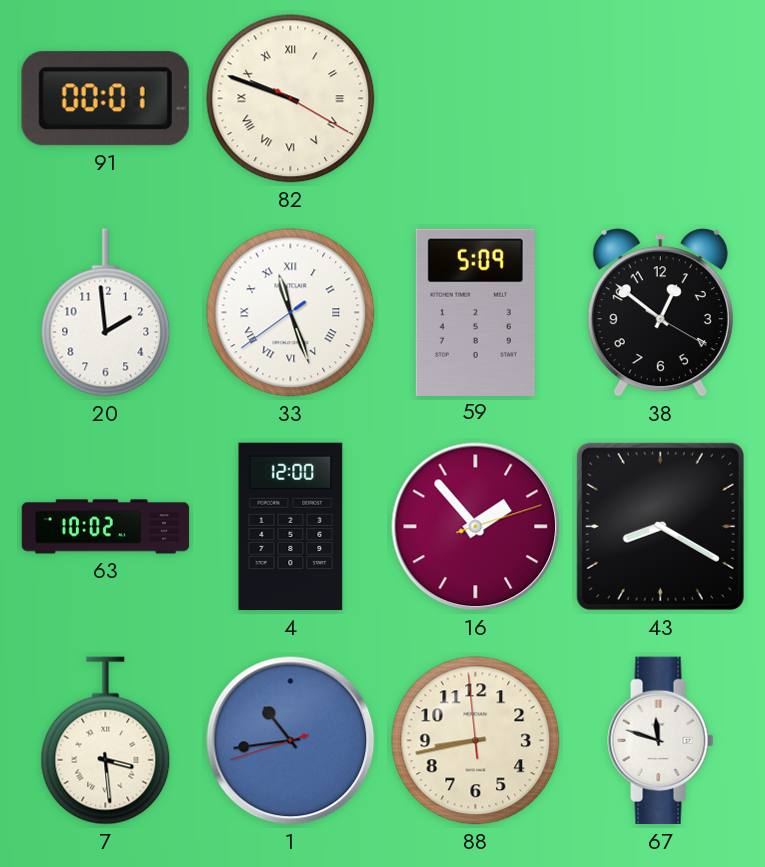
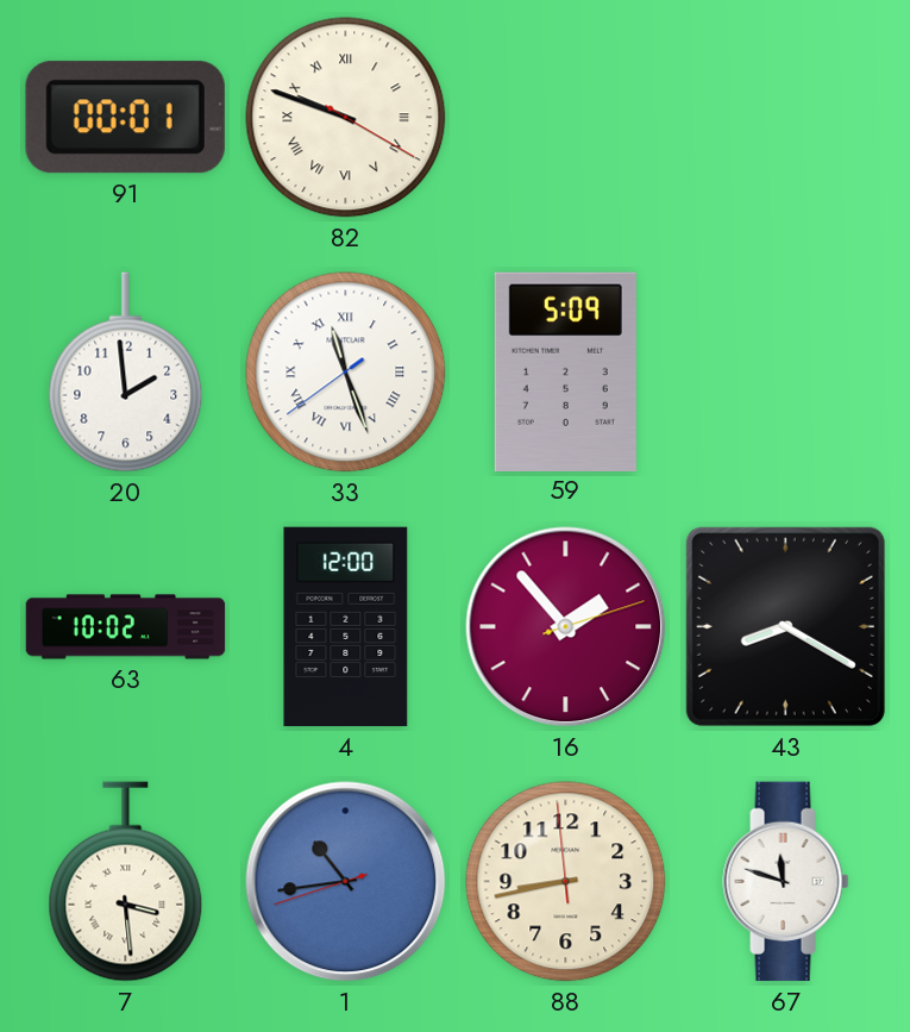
38: 12:51 -> none
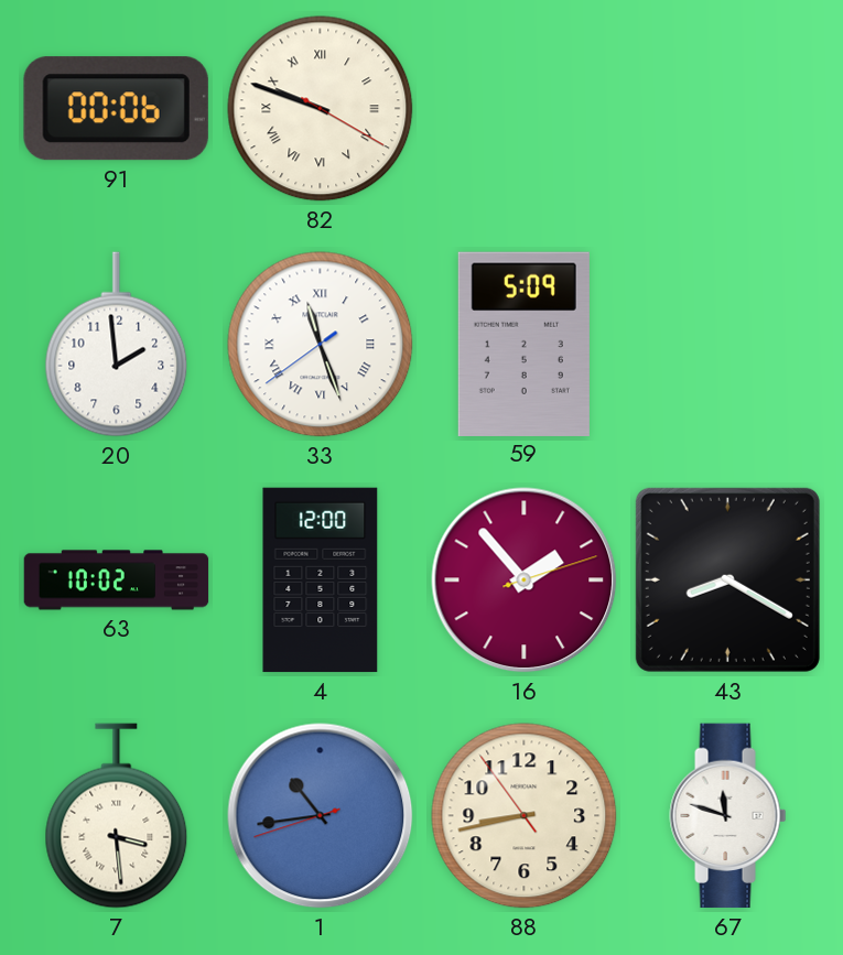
91: 00:01 -> 00:06
88: 8:42:59 -> 8:42:54
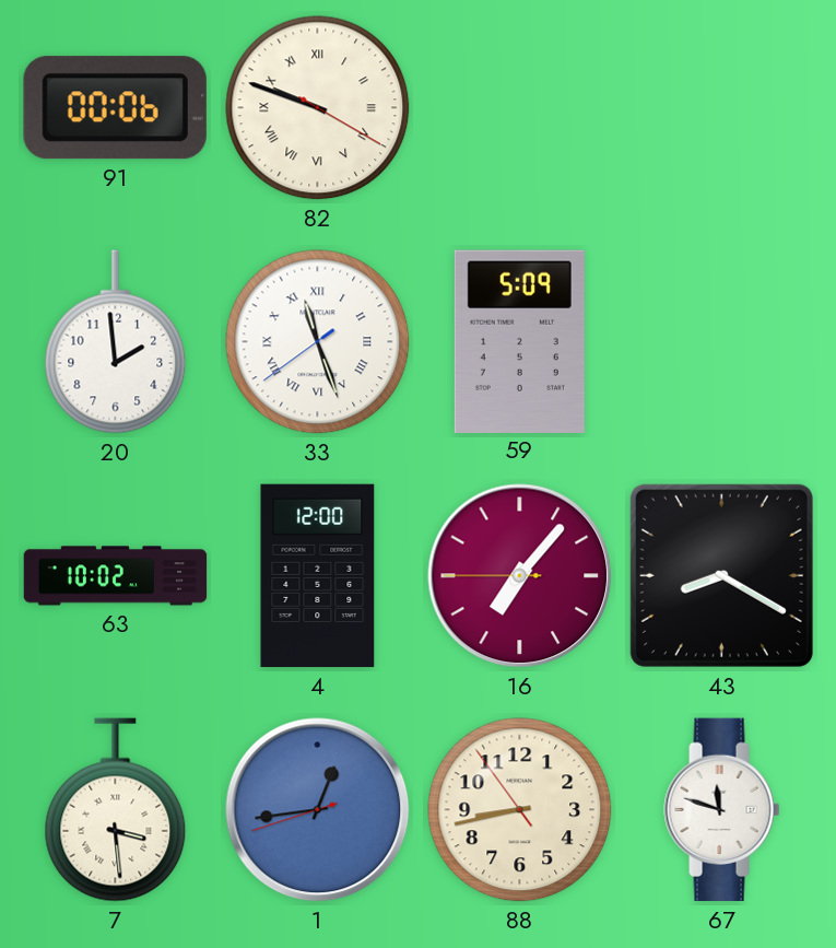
16: 1:53 -> 7:06
1: 10:43 -> 12:43
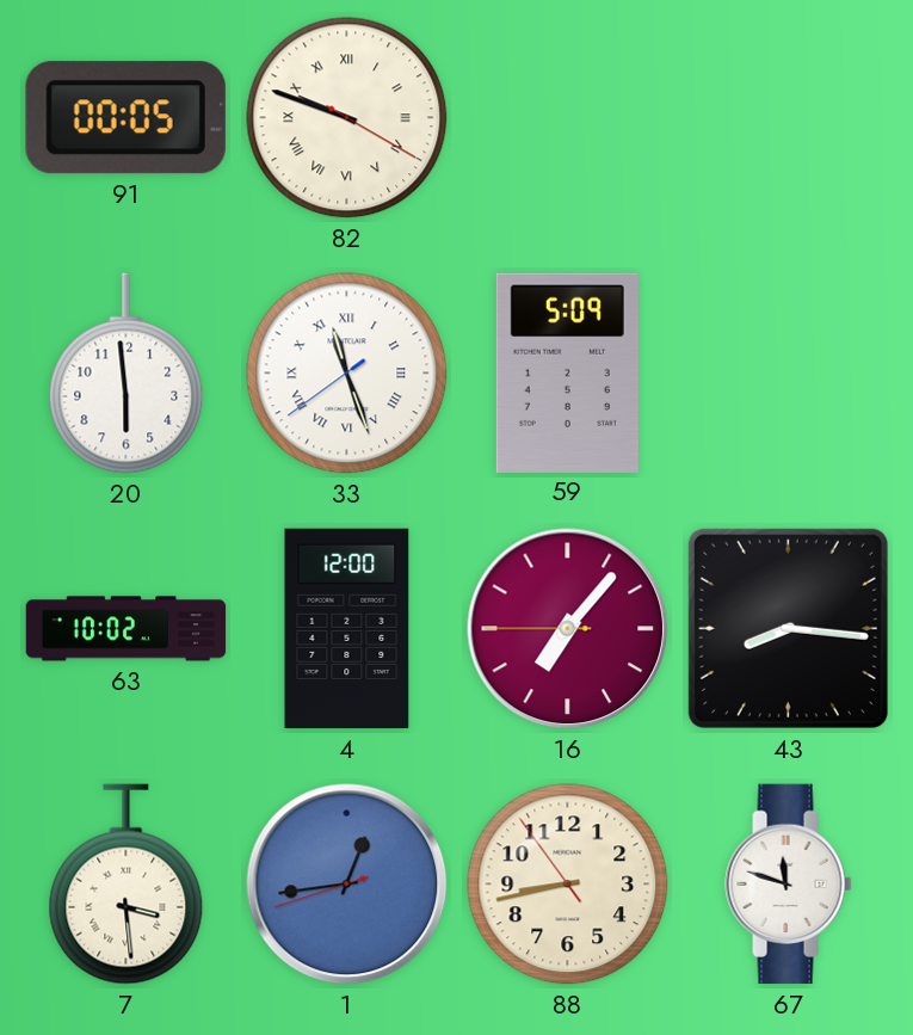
91: 00:06 -> 00:05
20: 1:59 -> 5:59
43: 8:20 -> 8:16
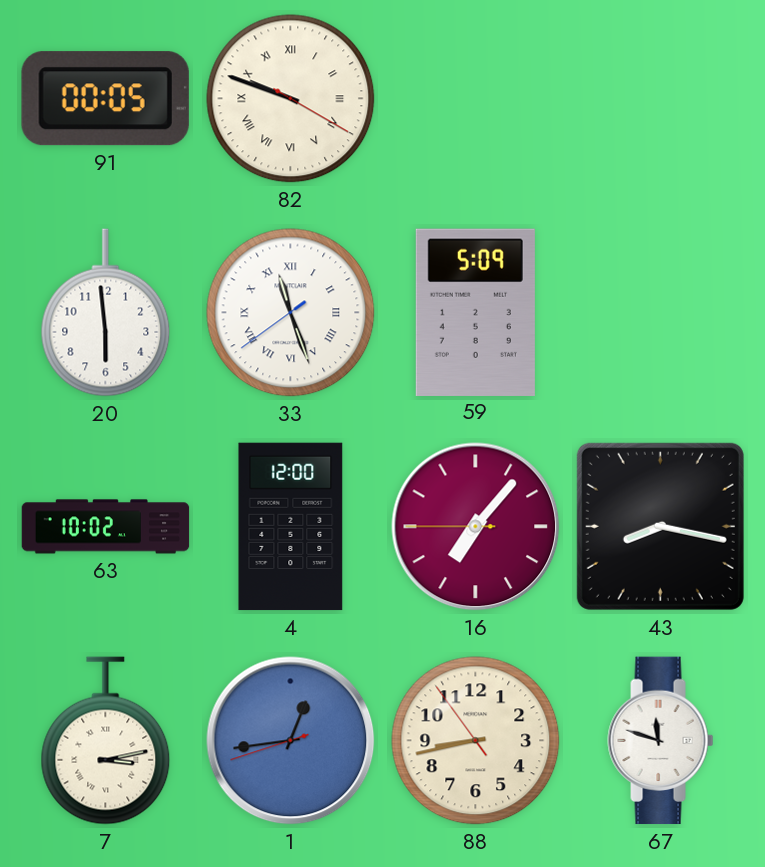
43: 8:16 -> 8:17
7: 3:29 -> 3:13
